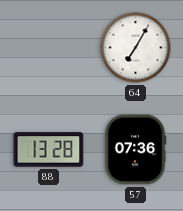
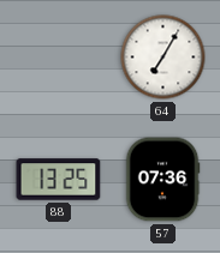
88: 13:28 -> 13:25
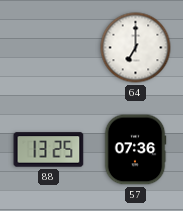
64: 7:05 -> 7:00
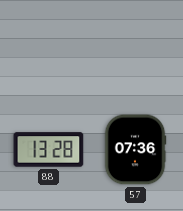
64: 7:00 -> none
88: 13:25 -> 13:28
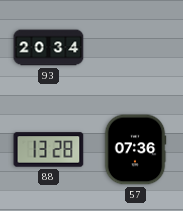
93: none -> 20:34
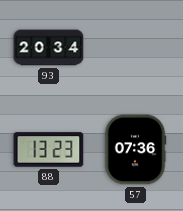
88: 13:28 -> 13:23
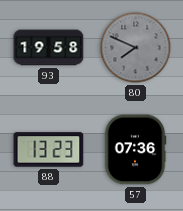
93: 20:34 -> 19:58
80: none -> 7:49
